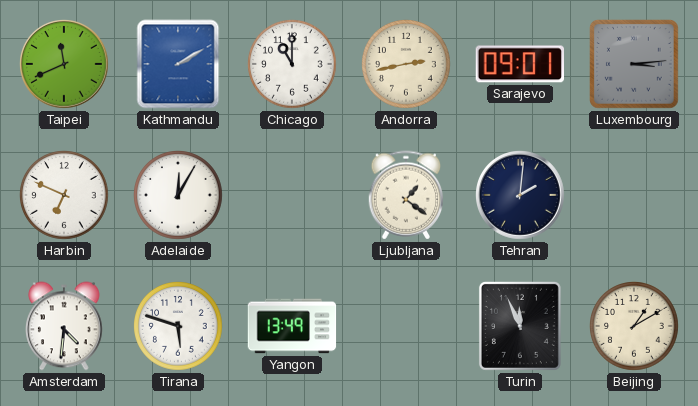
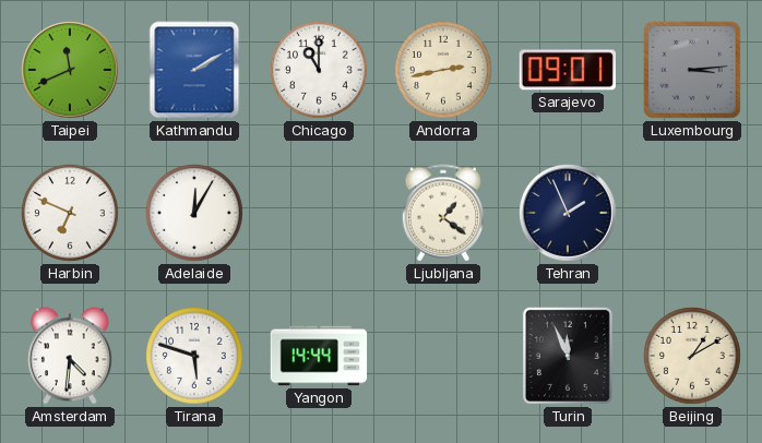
Tehran: 2:01 -> 1:56
Yangon: 13:49 -> 14:44
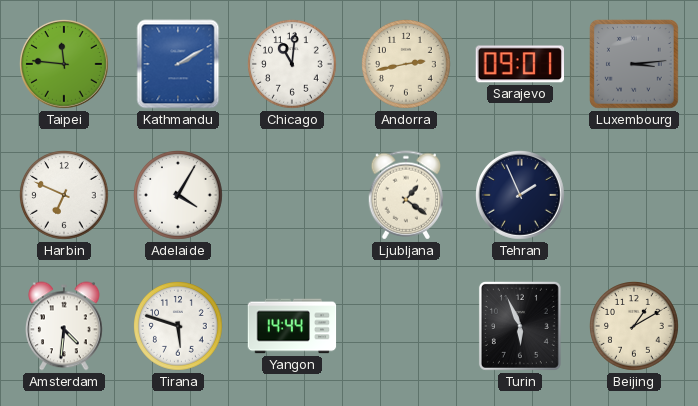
Taipei: 11:41 -> 11:46
Chicago: 11:00 -> 11:01
Adelaide: 12:05 -> 4:05
Turin: 11:56 -> 5:56
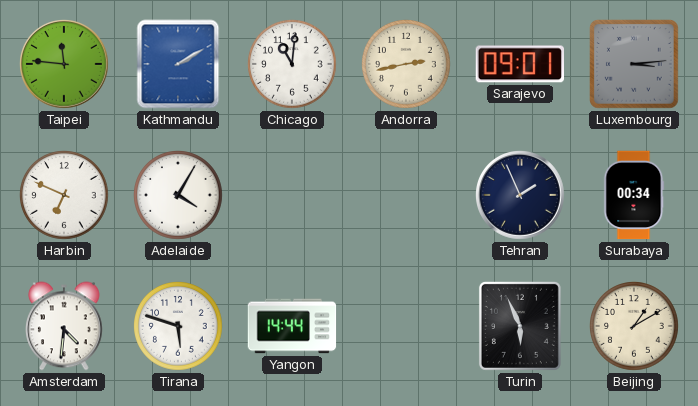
Ljubljana: 1:21 -> none
Surabaya: none -> 00:34
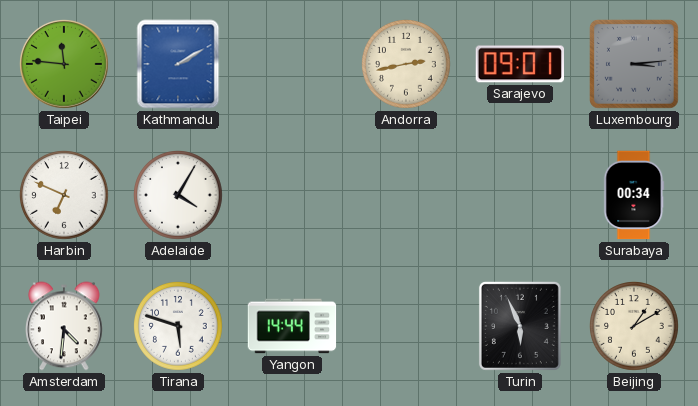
Chicago: 11:01 -> none
Tehran: 1:56 -> none
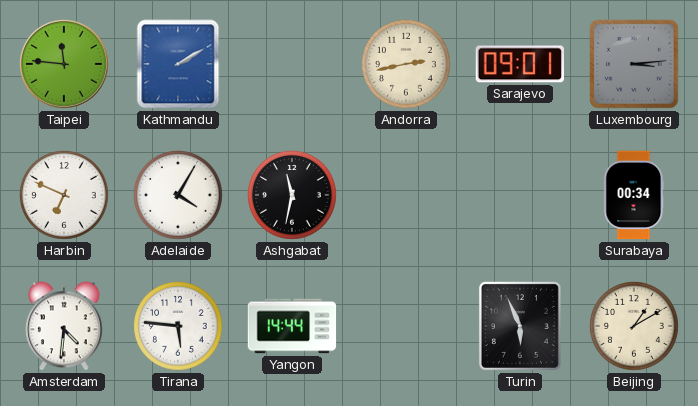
Ashgabat: none -> 11:32
Tirana: 5:48 -> 5:46
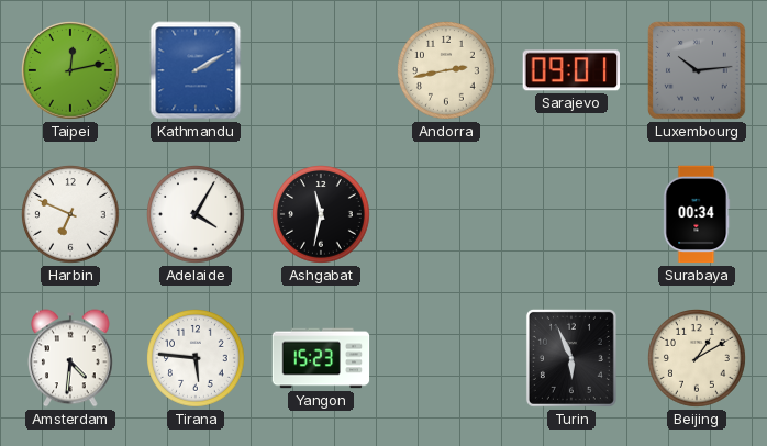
Taipei: 11:46 -> 12:13
Luxembourg: 3:14 -> 10:14
Yangon: 14:44 -> 15:23
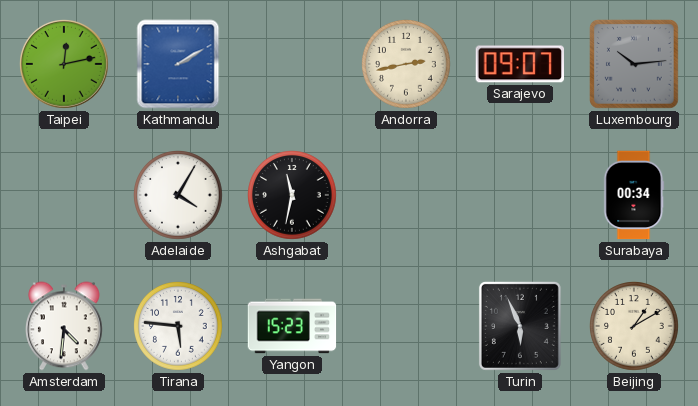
Sarajevo: 09:01 -> 09:07
Harbin: 6:49 -> none
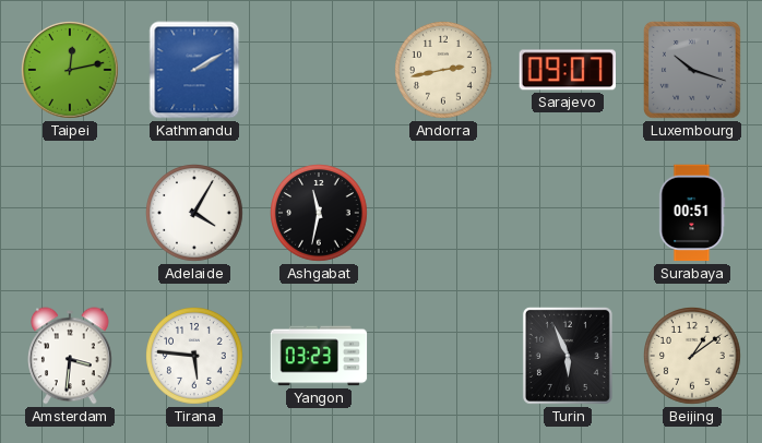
Luxembourg: 10:14 -> 10:18
Surabaya: 00:34 -> 00:51
Amsterdam: 4:31 -> 3:31
Yangon: 15:23 -> 03:23
Beijing: 1:10 -> 1:09
